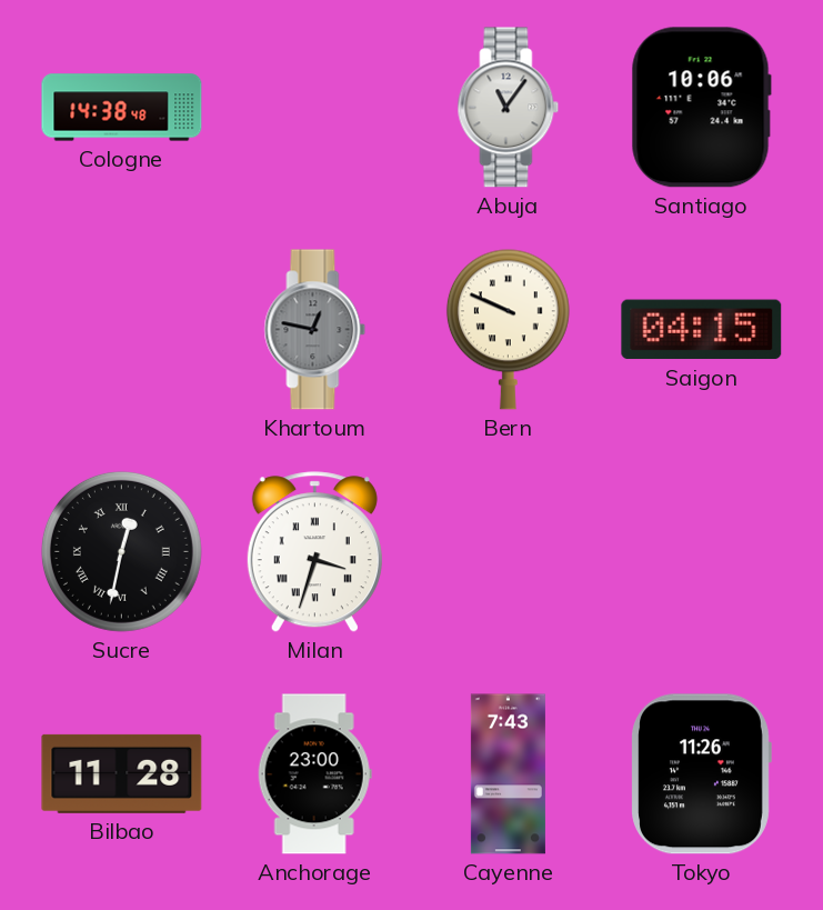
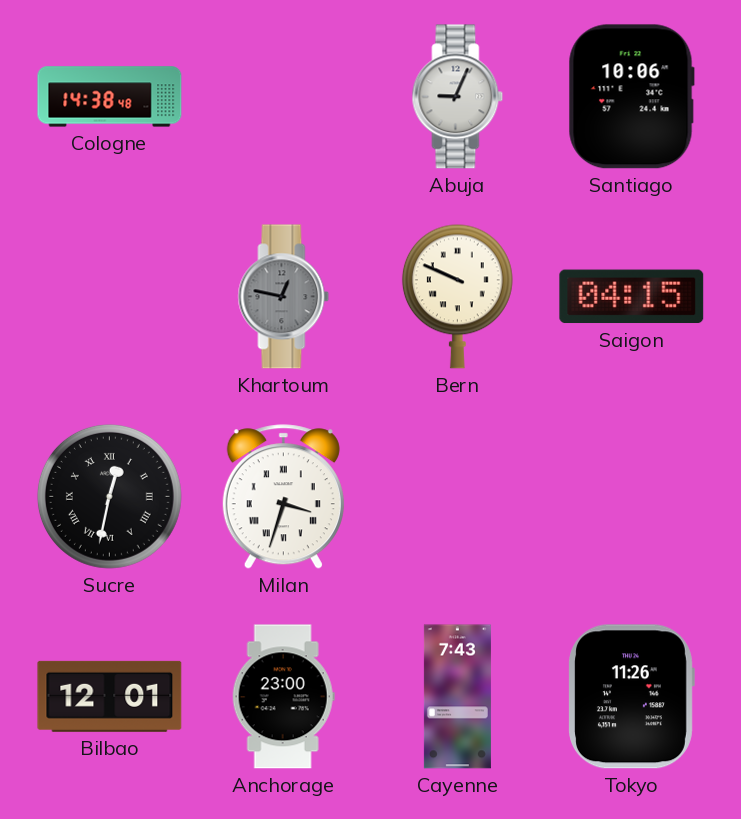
Abuja: 11:06 -> 9:04
Bilbao: 11:28 -> 12:01
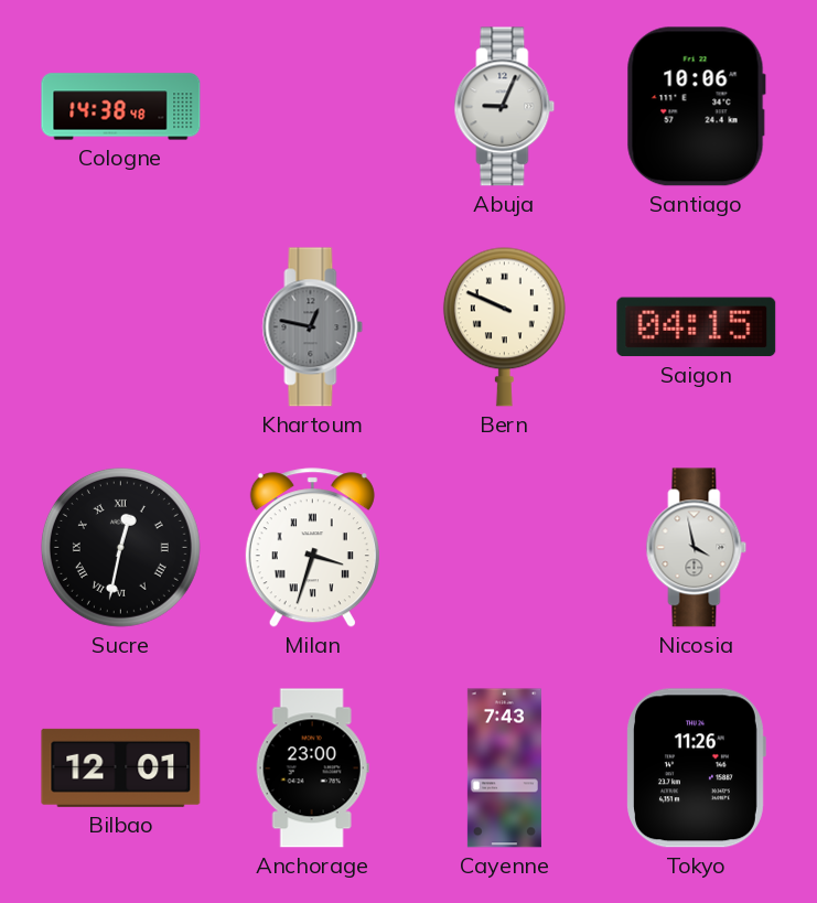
Nicosia: none -> 3:58
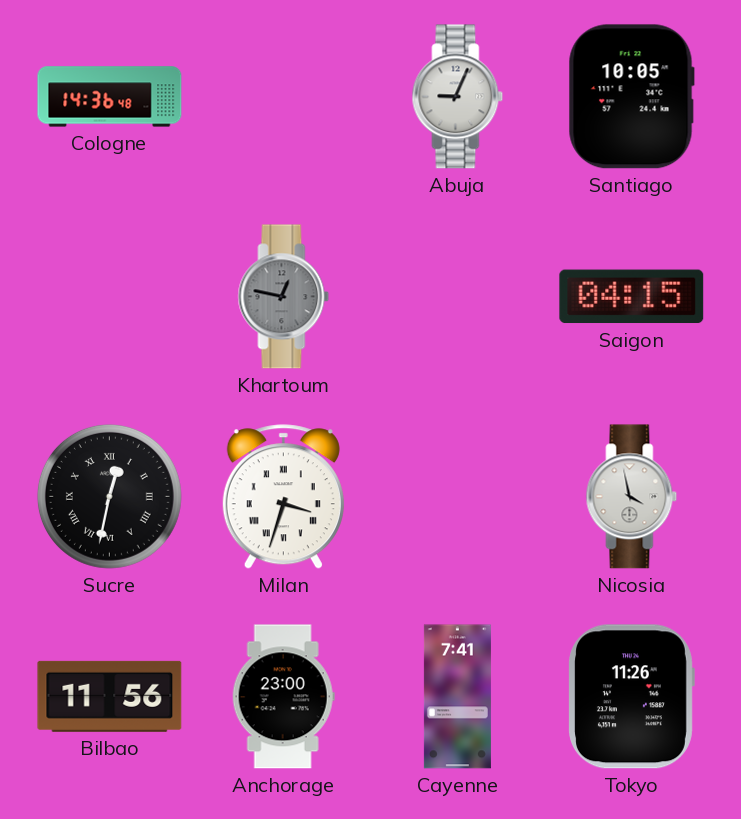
Cologne: 14:38 -> 14:36
Santiago: 10:06 -> 10:05
Bern: 9:49 -> none
Bilbao: 12:01 -> 11:56
Cayenne: 7:43 -> 7:41
